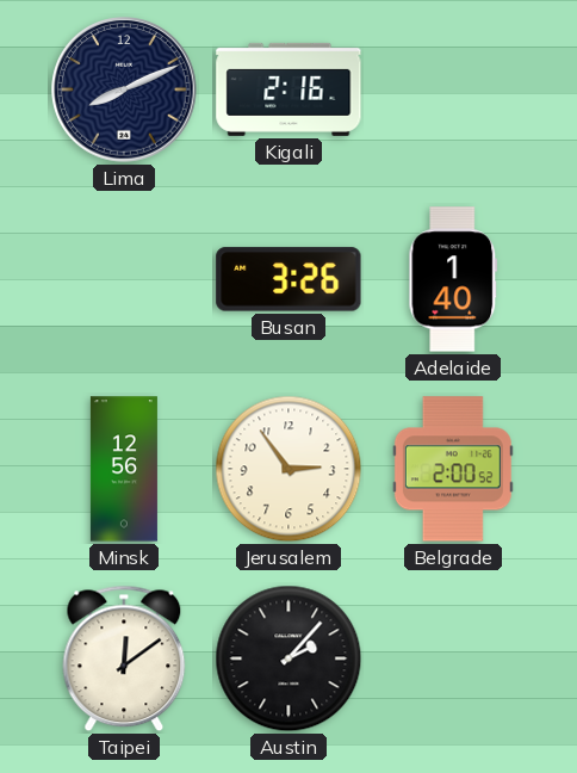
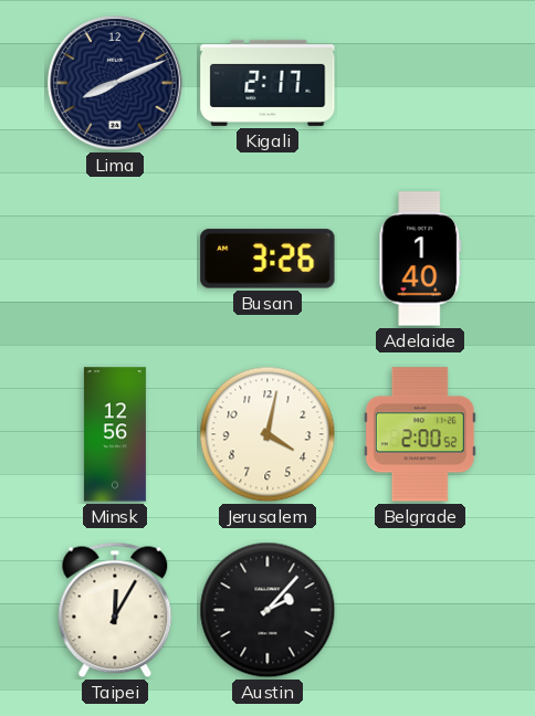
Kigali: 2:16 -> 2:17
Jerusalem: 2:54 -> 4:02
Taipei: 12:09 -> 12:05
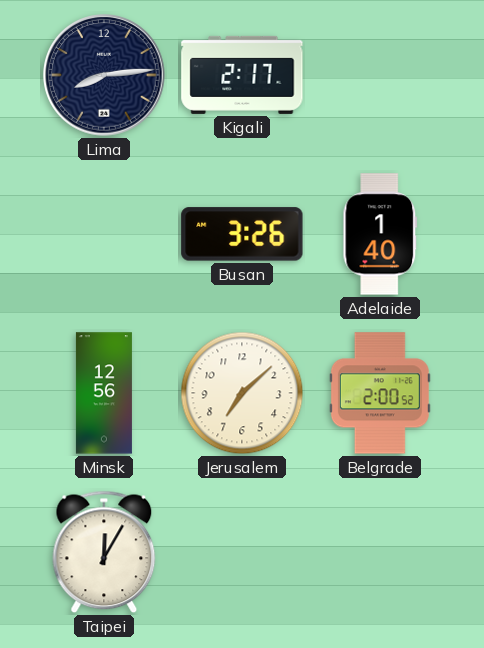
Lima: 8:11 -> 8:14
Jerusalem: 4:02 -> 7:08
Austin: 2:07 -> none
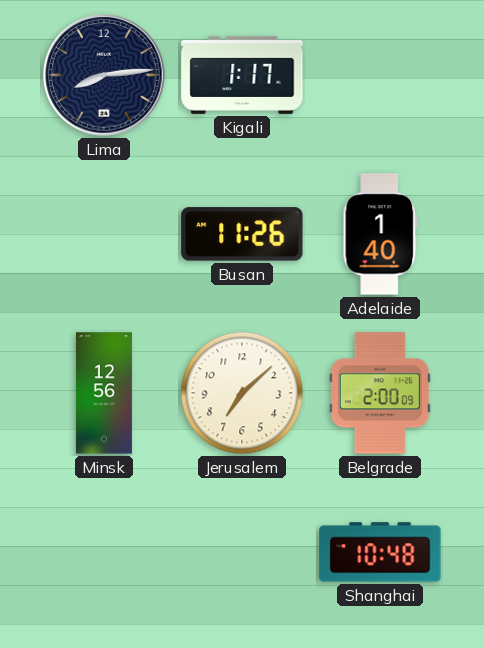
Kigali: 2:17 -> 1:17
Busan: 3:26 -> 11:26
Belgrade: 2:00:52 -> 2:00:09
Taipei: 12:05 -> none
Shanghai: none -> 10:48
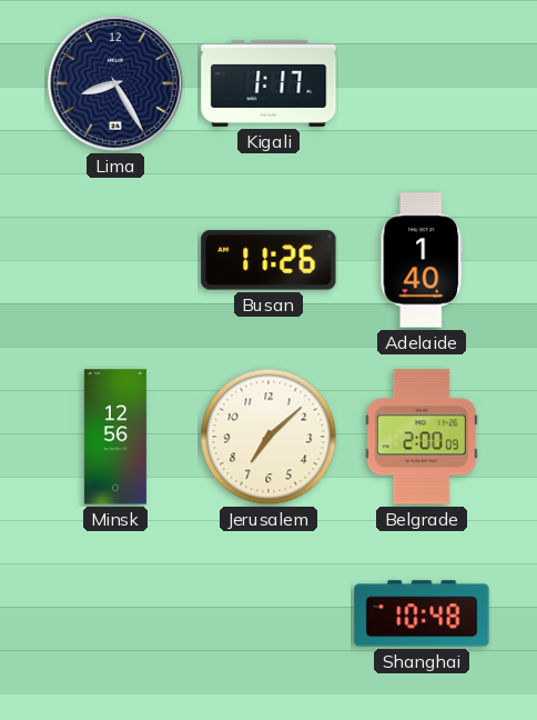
Lima: 8:14 -> 8:25
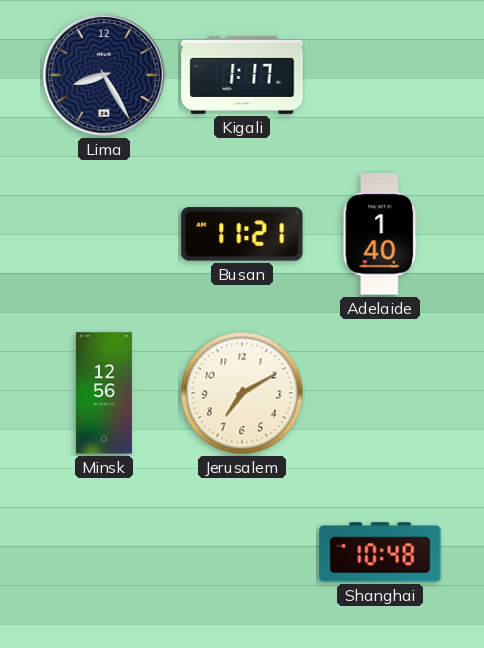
Busan: 11:26 -> 11:21
Jerusalem: 7:08 -> 7:10
Belgrade: 2:00 -> none
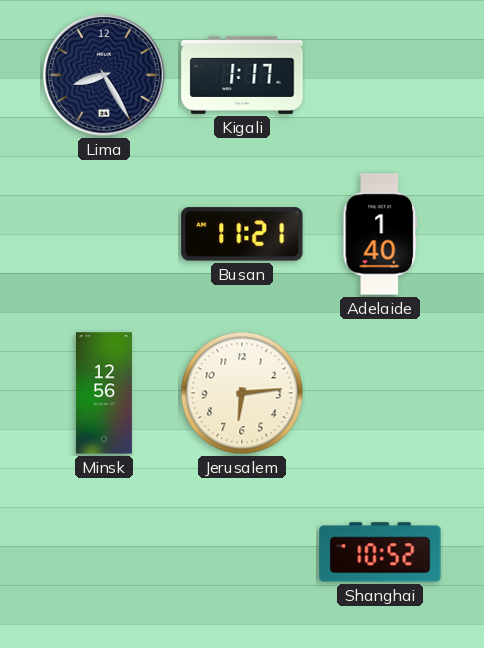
Jerusalem: 7:10 -> 6:14
Shanghai: 10:48 -> 10:52
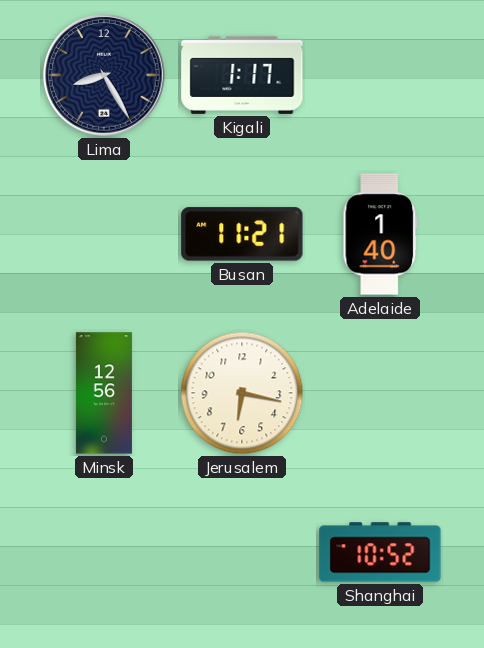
Jerusalem: 6:14 -> 6:17
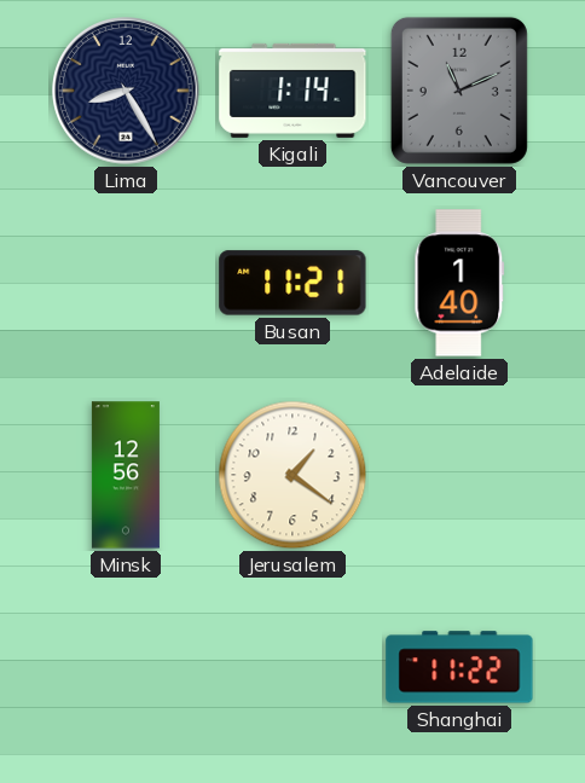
Kigali: 1:17 -> 1:14
Vancouver: none -> 11:11
Jerusalem: 6:17 -> 1:21
Shanghai: 10:52 -> 11:22
